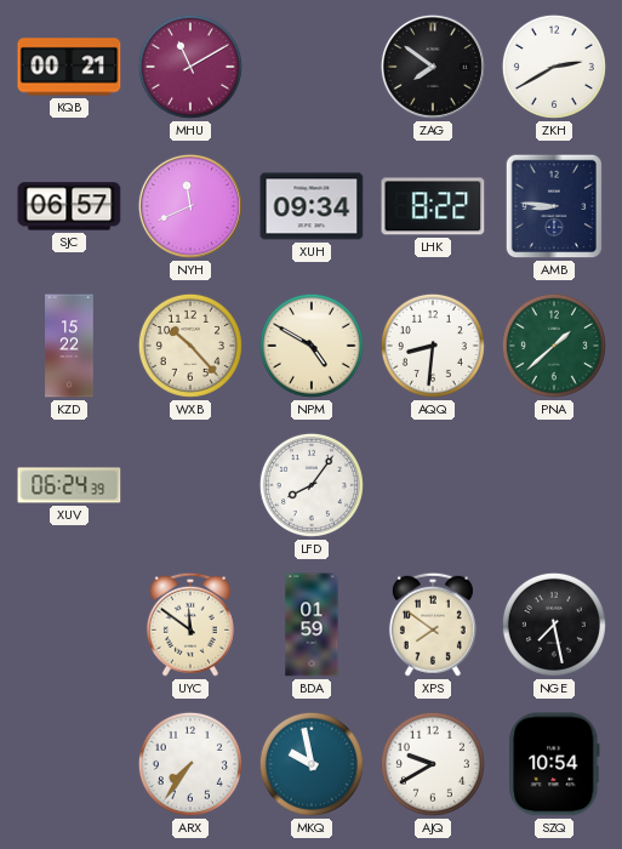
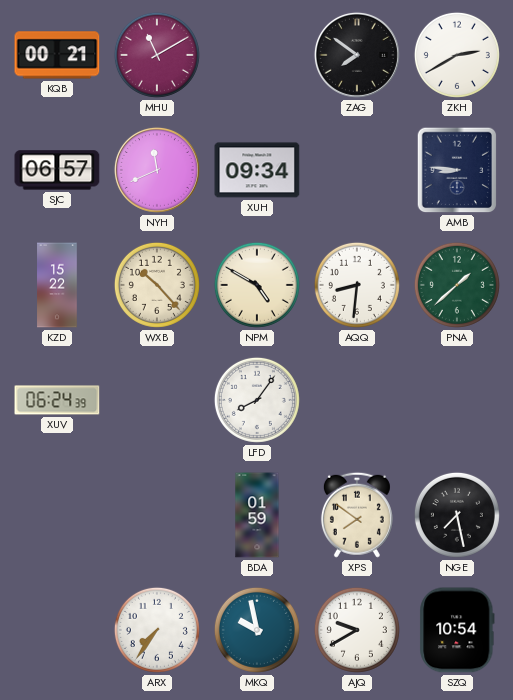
LHK: 8:22 -> none
UYC: 11:51 -> none
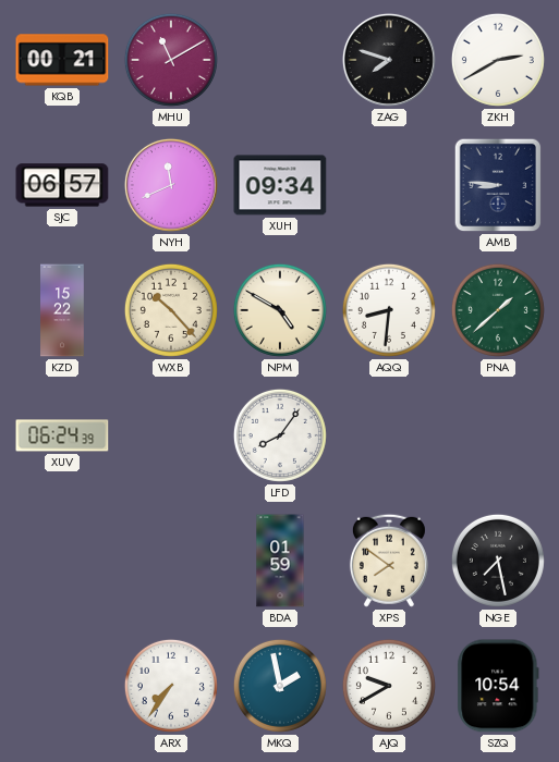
ZAG: 7:51 -> 7:48
MKQ: 9:58 -> 1:58
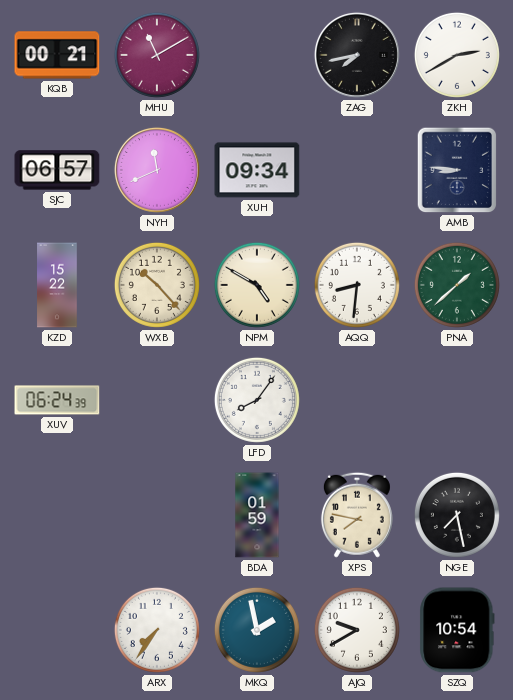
ZAG: 7:48 -> 7:43
XPS: 7:51 -> 7:47
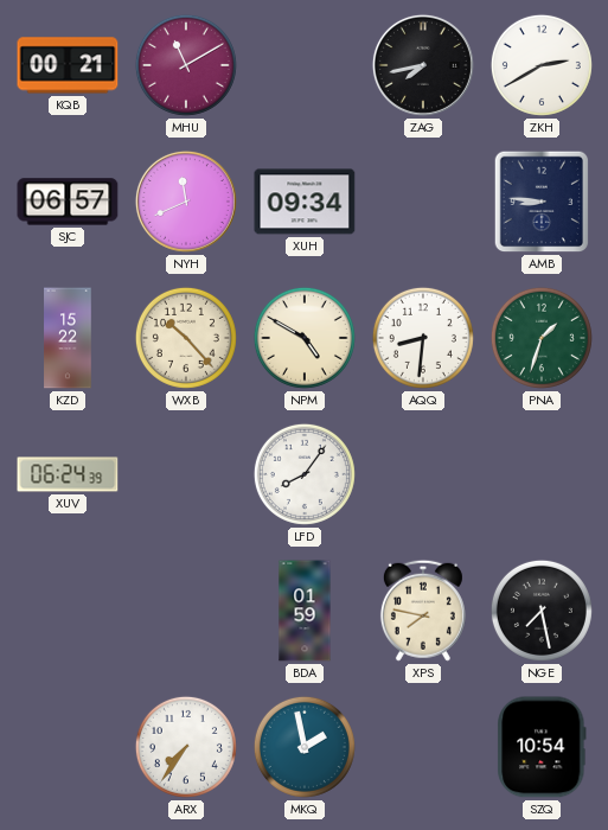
PNA: 1:38 -> 1:33
AJQ: 9:40 -> none
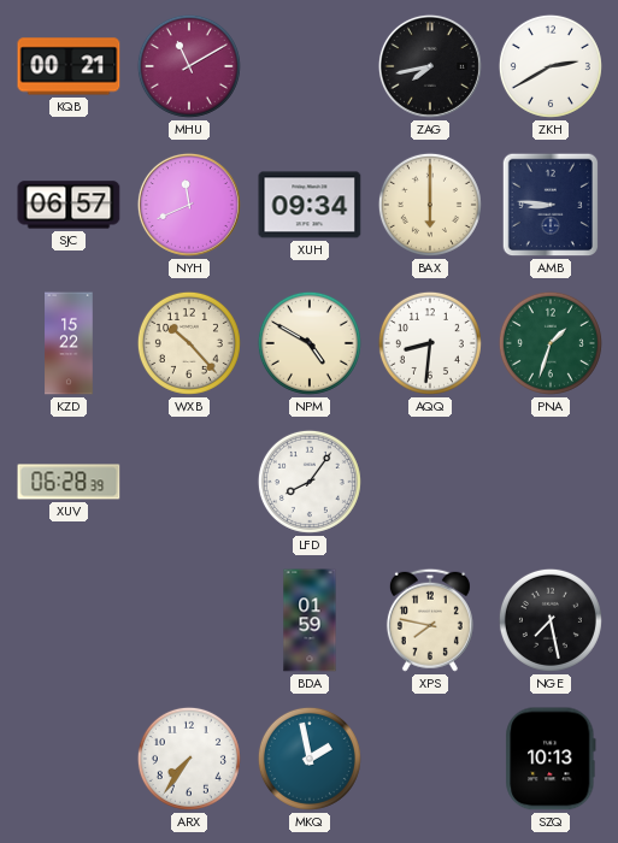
BAX: none -> 6:00
XUV: 06:24 -> 06:28
SZQ: 10:54 -> 10:13
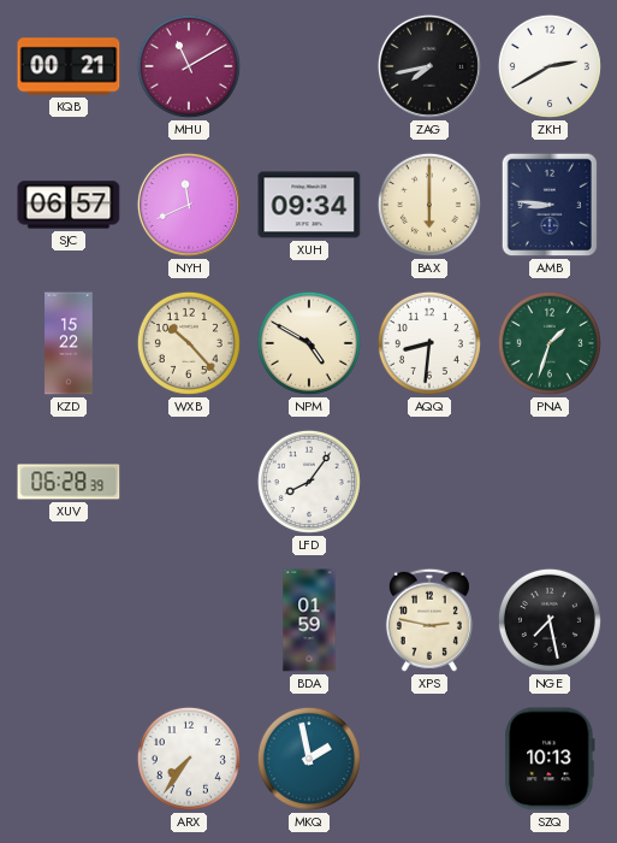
XPS: 7:47 -> 2:47
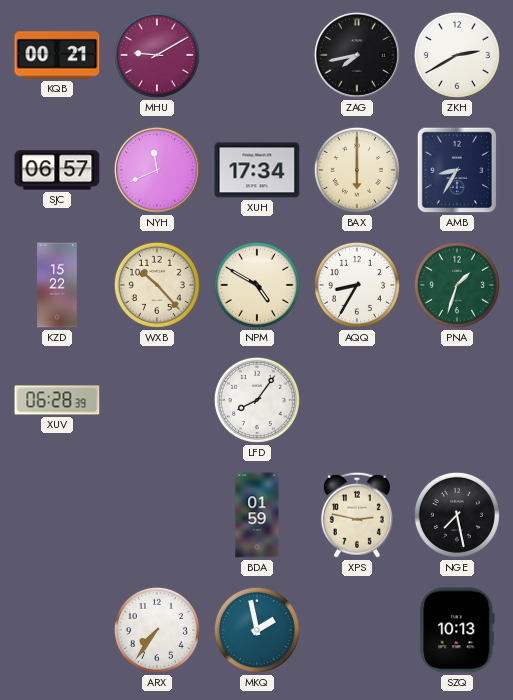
MHU: 11:10 -> 9:10
XUH: 09:34 -> 17:34
AMB: 8:46 -> 8:35
AQQ: 8:31 -> 8:35
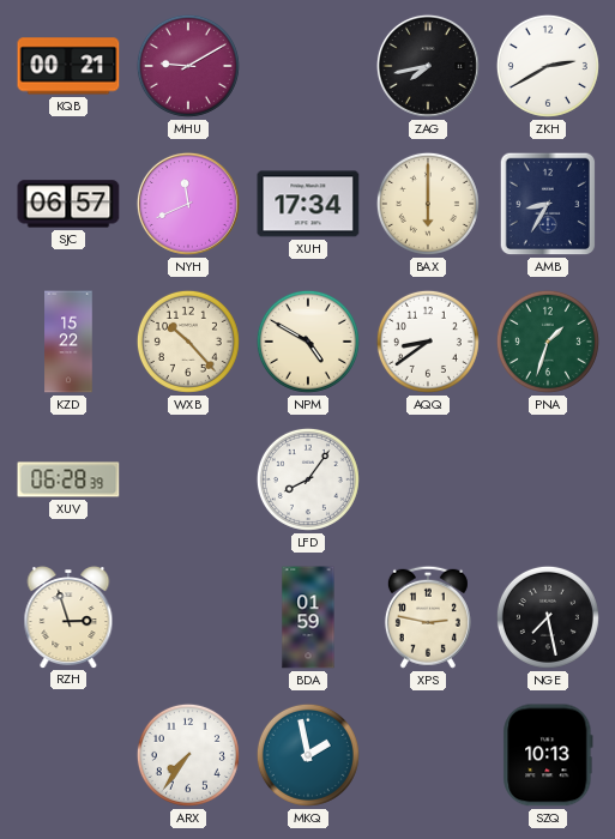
AQQ: 8:35 -> 8:39
RZH: none -> 2:57
